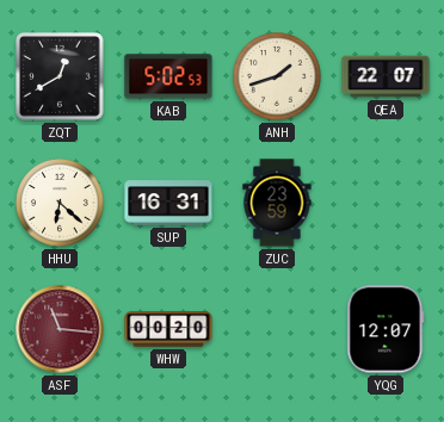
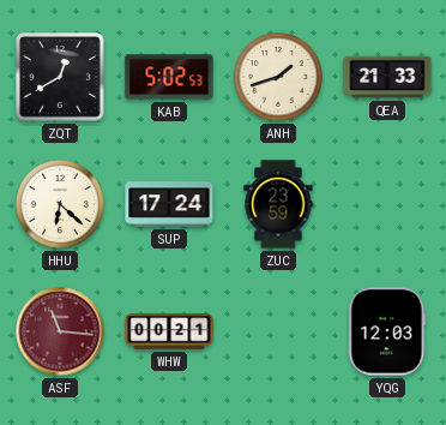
QEA: 22:07 -> 21:33
SUP: 16:31 -> 17:24
WHW: 00:20 -> 00:21
YQG: 12:07 -> 12:03
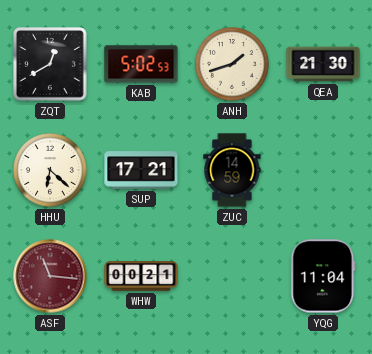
QEA: 21:33 -> 21:30
SUP: 17:24 -> 17:21
ZUC: 23:59 -> 14:59
YQG: 12:03 -> 11:04
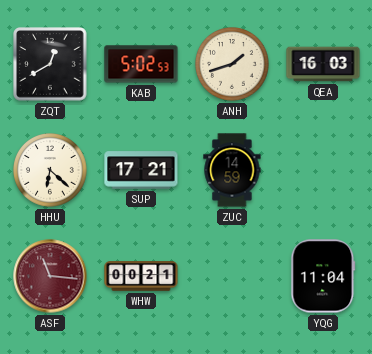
QEA: 21:30 -> 16:03
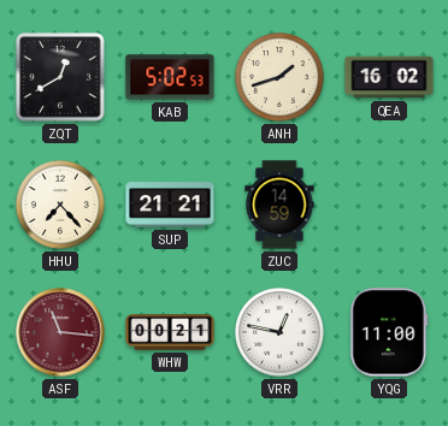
QEA: 16:03 -> 16:02
HHU: 6:22 -> 7:23
SUP: 17:21 -> 21:21
VRR: none -> 12:47
YQG: 11:04 -> 11:00
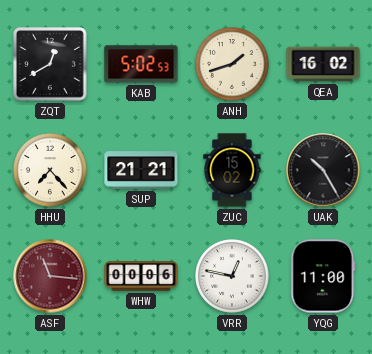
ZUC: 14:59 -> 15:02
UAK: none -> 10:25
WHW: 00:21 -> 00:06
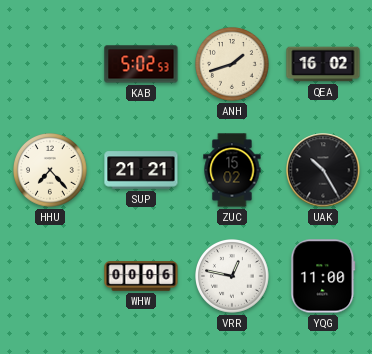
ZQT: 12:40 -> none
ASF: 11:16 -> none
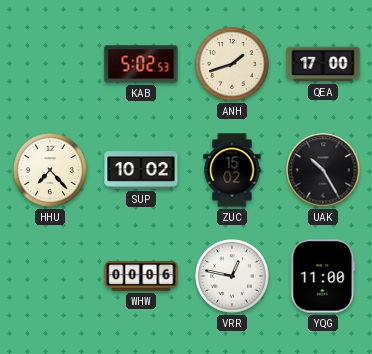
QEA: 16:02 -> 17:00
SUP: 21:21 -> 10:02
